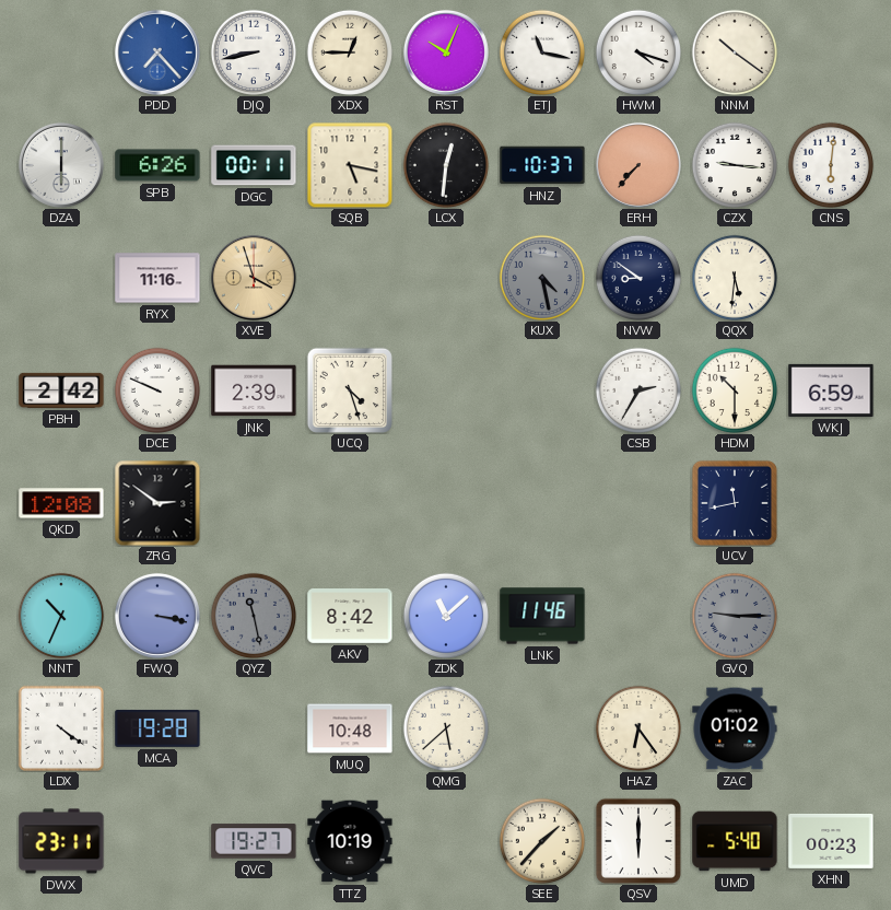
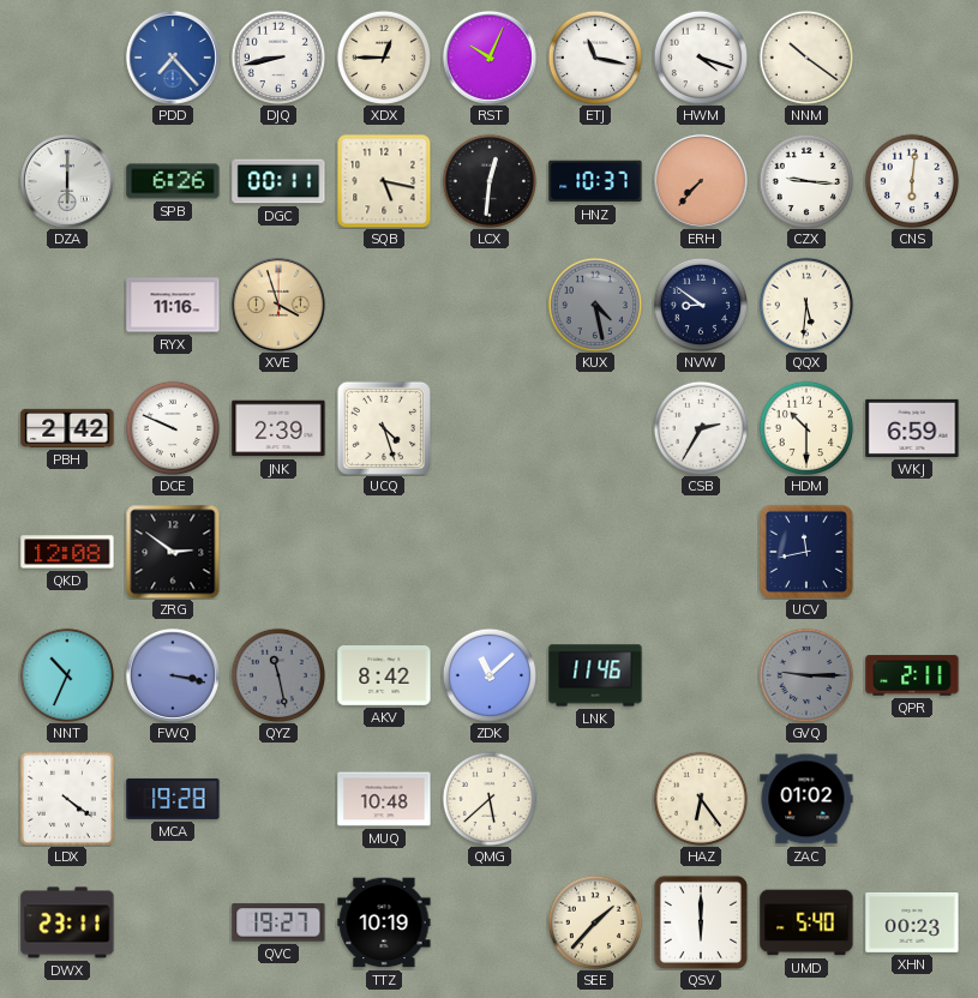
QPR: none -> 2:11
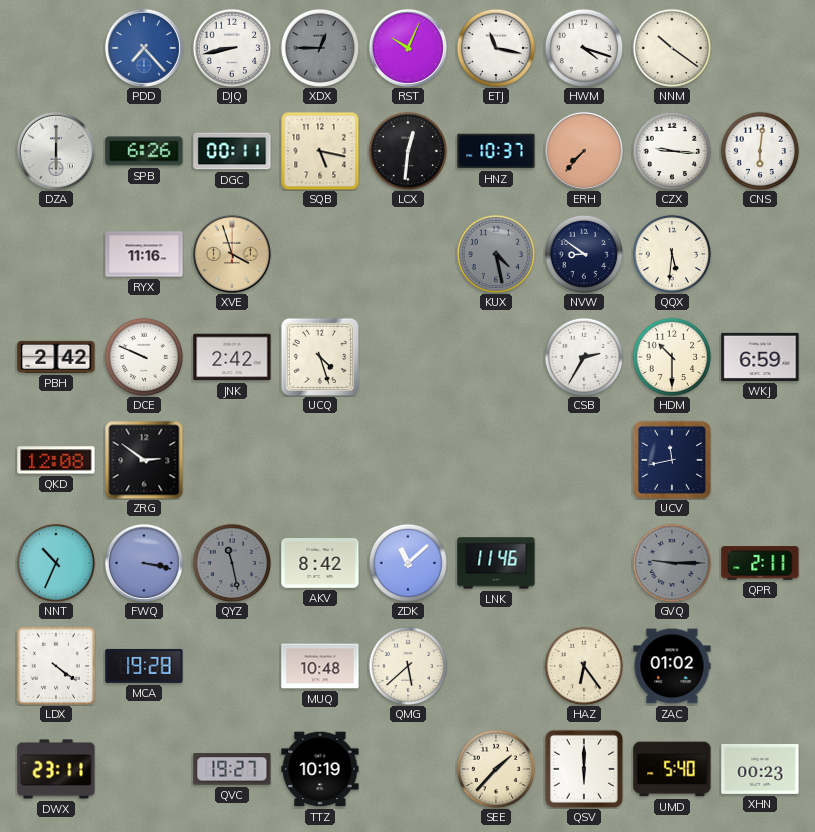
XDX dial: cream -> grey
JNK: 2:39 -> 2:42
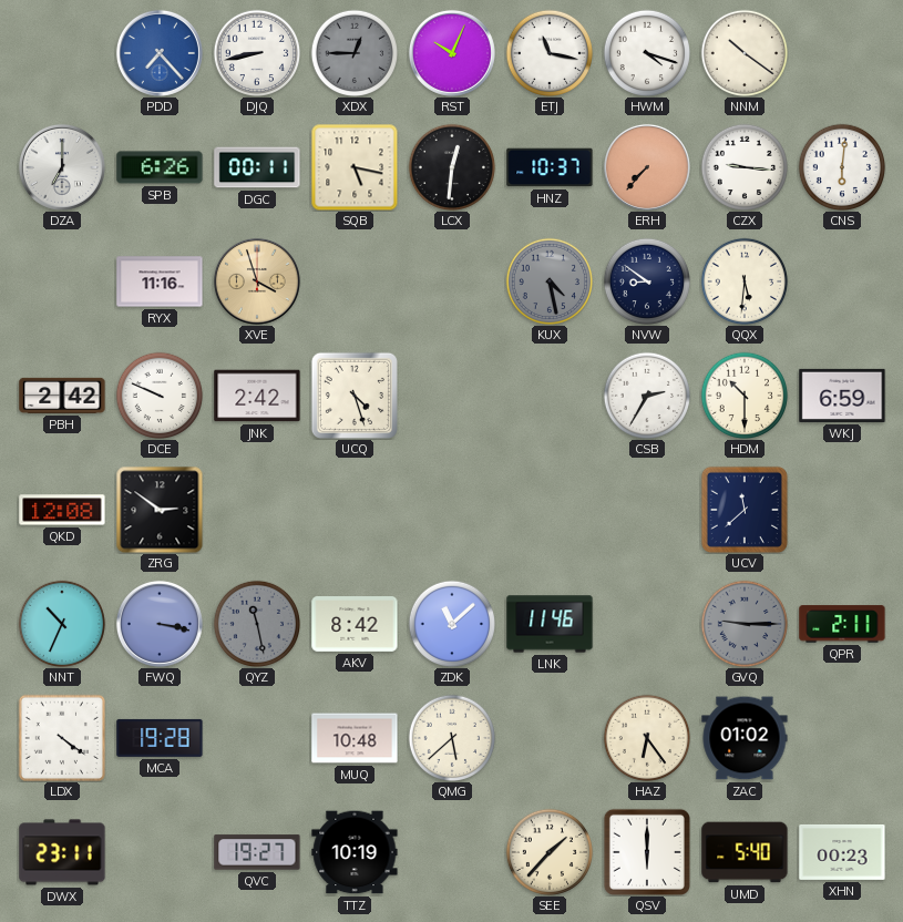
DZA: 6:00 -> 7:00
UCV: 11:43 -> 11:38
